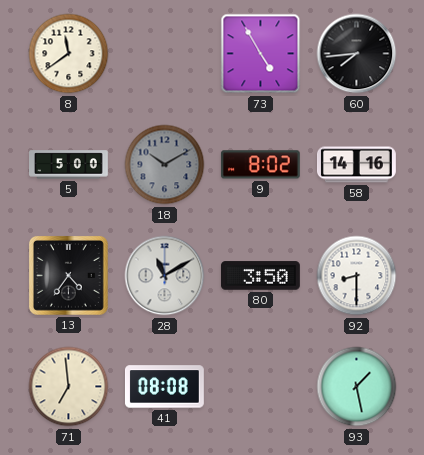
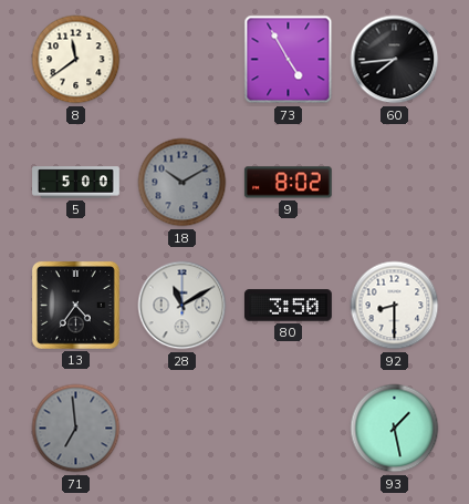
58: 14:16 -> none
71 dial: cream -> grey
41: 08:08 -> none
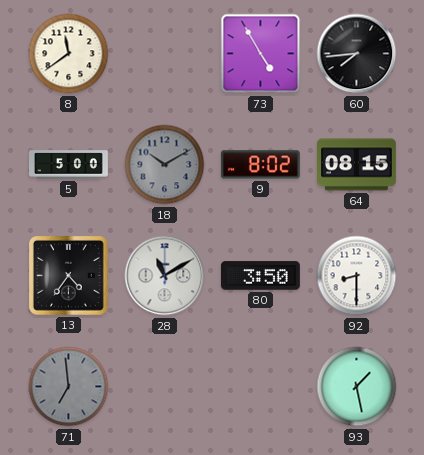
64: none -> 08:15
